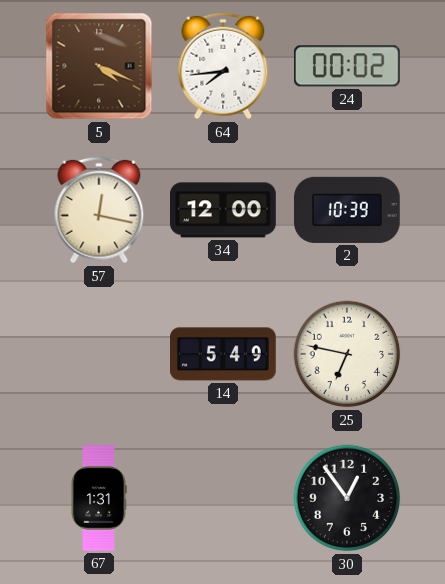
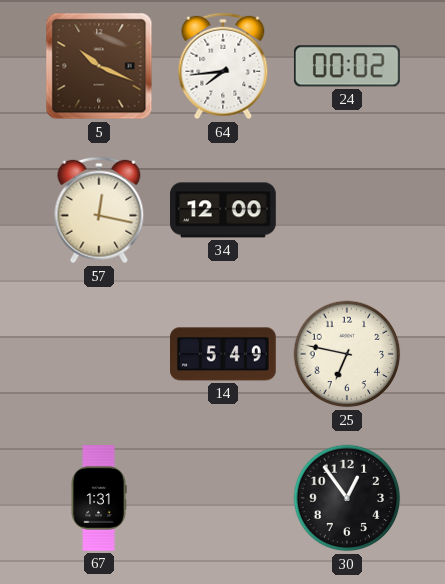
5: 4:19 -> 10:19
2: 10:39 -> none
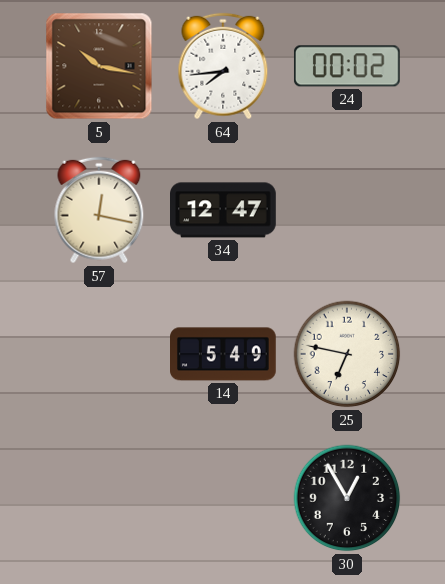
5: 10:19 -> 10:17
34: 12:00 -> 12:47
67: 1:31 -> none
30: 12:54 -> 12:55
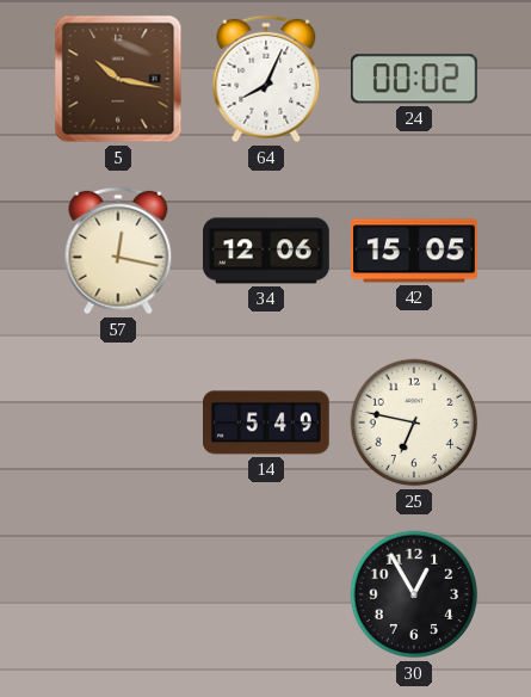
64: 7:44 -> 8:04
34: 12:47 -> 12:06
42: none -> 15:05
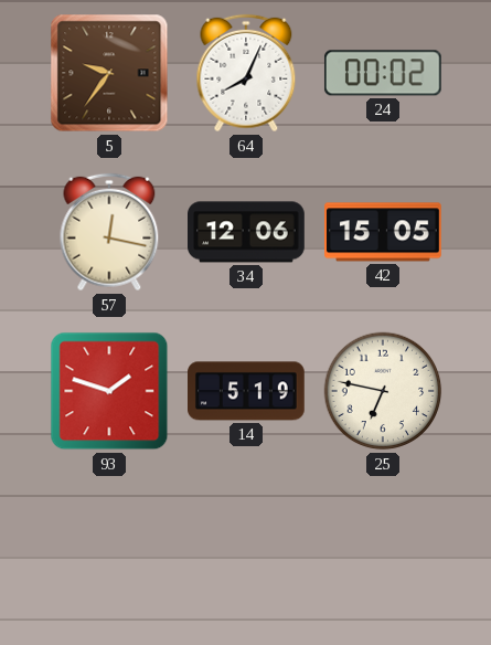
5: 10:17 -> 9:36
93: none -> 1:48
14: 5:49 -> 5:19
30: 12:55 -> none
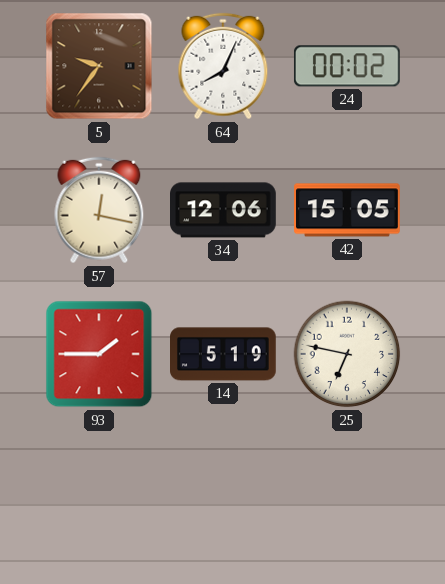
93: 1:48 -> 1:45
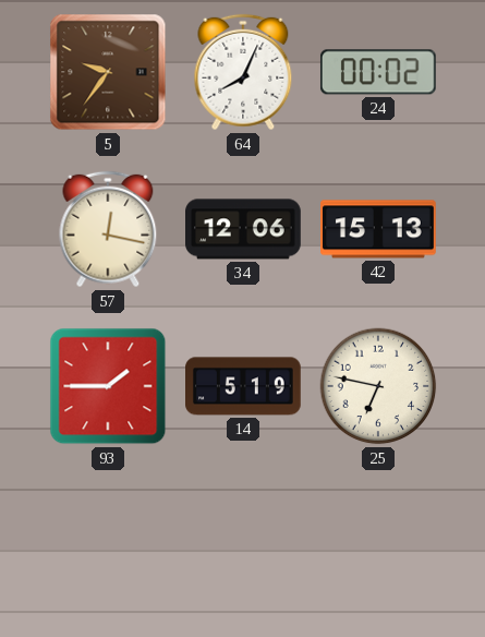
42: 15:05 -> 15:13
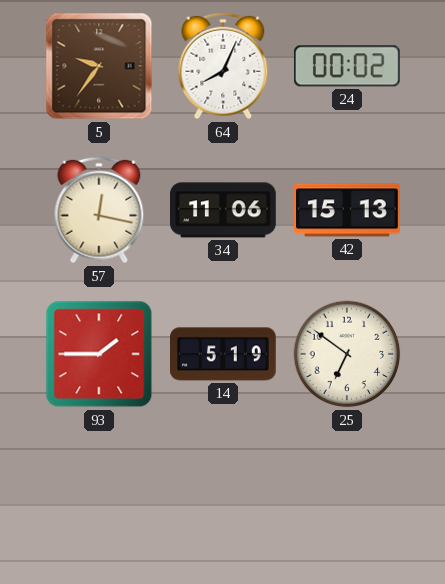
34: 12:06 -> 11:06
25: 6:47 -> 6:51
